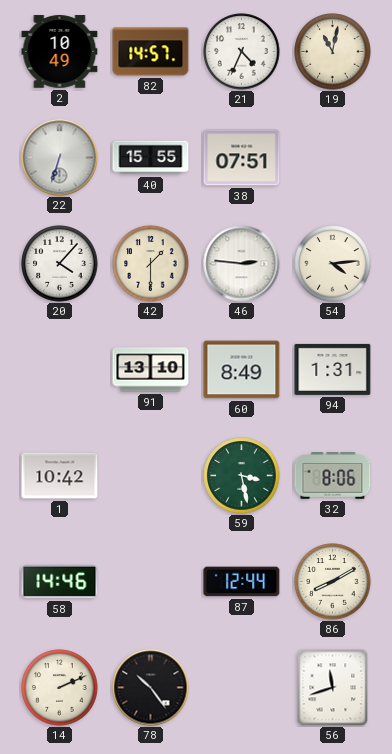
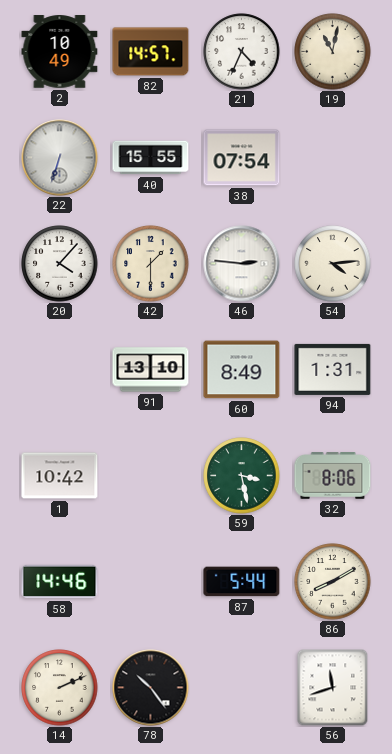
38: 07:51 -> 07:54
87: 12:44 -> 5:44
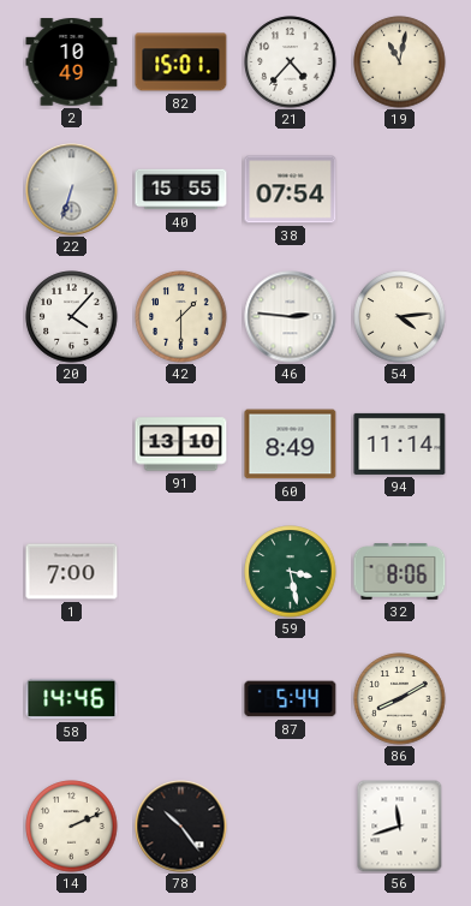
82: 14:57 -> 15:01
21: 4:34 -> 4:37
94: 1:31 -> 11:14
1: 10:42 -> 7:00
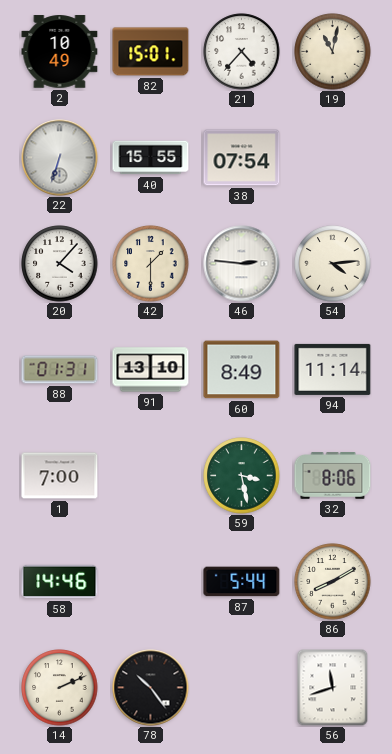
88: none -> 01:31
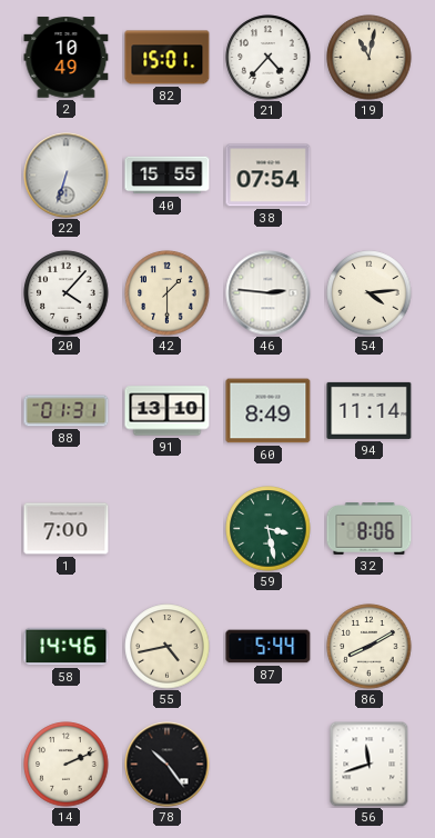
55: none -> 4:43
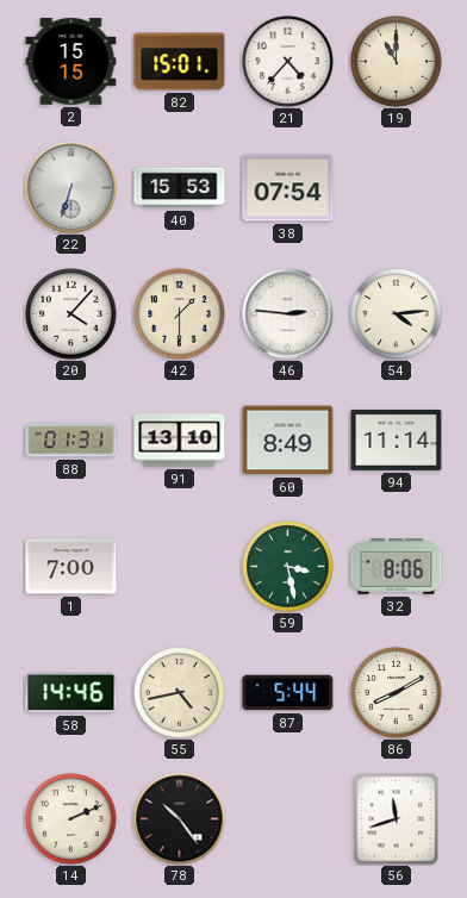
2: 10:49 -> 15:15
19: 11:02 -> 11:00
40: 15:55 -> 15:53
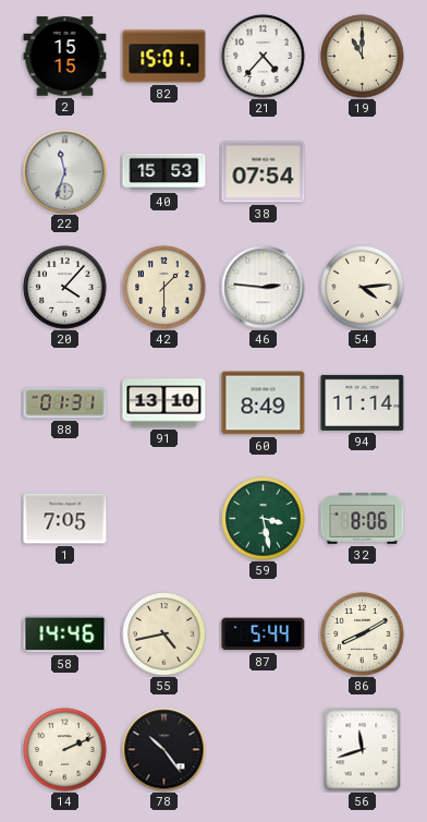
22: 6:33 -> 11:33
1: 7:00 -> 7:05
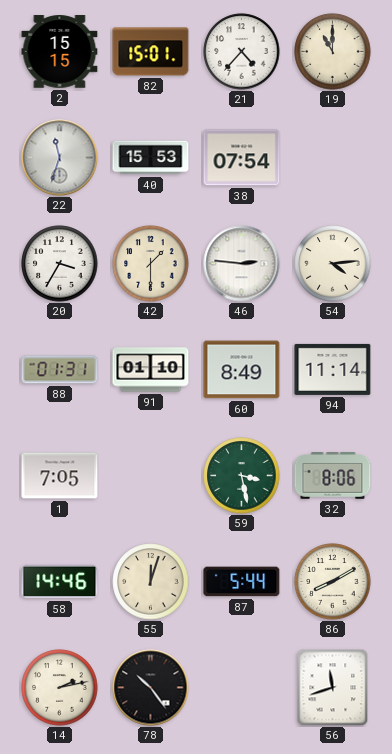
20: 4:07 -> 3:35
91: 13:10 -> 01:10
55: 4:43 -> 12:03
14: 2:11 -> 2:13
